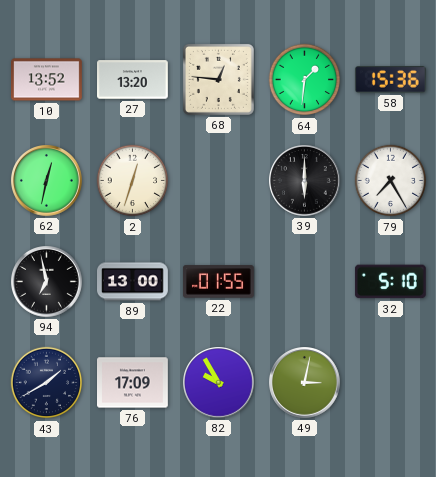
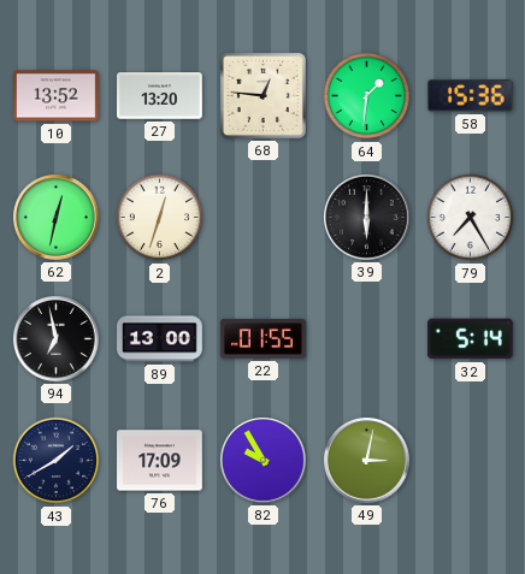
32: 5:10 -> 5:14
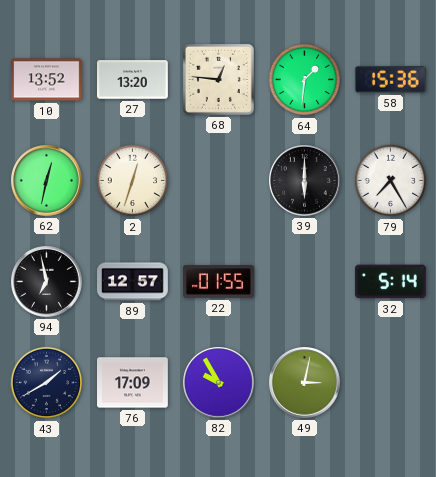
89: 13:00 -> 12:57
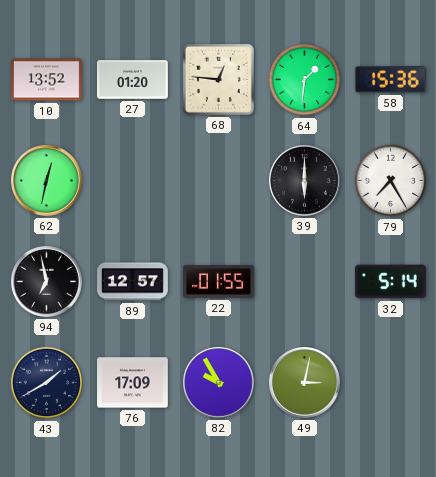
27: 13:20 -> 01:20
2: 12:33 -> none
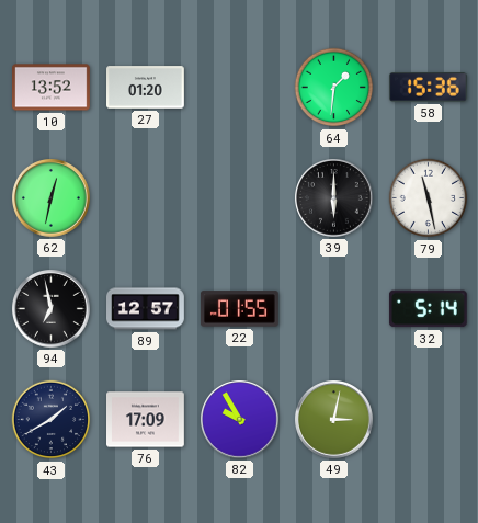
68: 12:46 -> none
79: 7:25 -> 11:28
